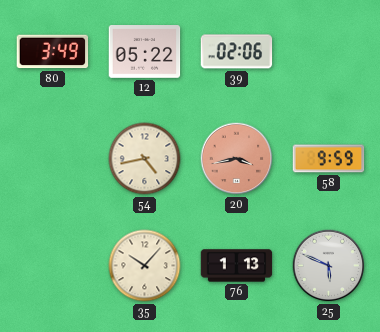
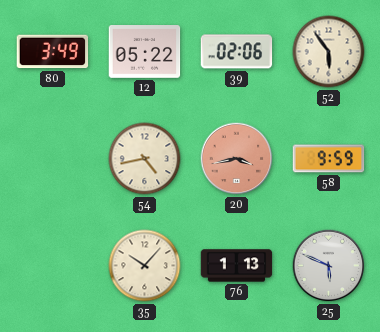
52: none -> 5:54
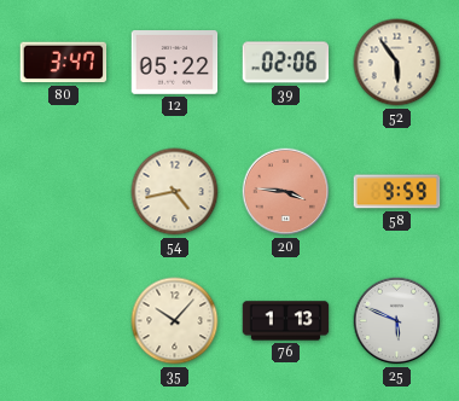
80: 3:49 -> 3:47
20: 3:43 -> 3:46
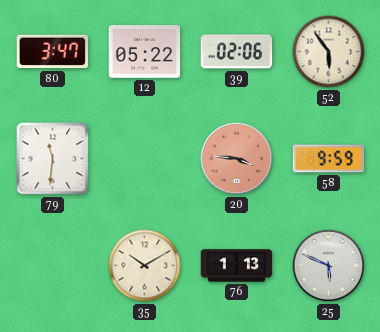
79: none -> 11:31
54: 4:43 -> none
35: 10:07 -> 10:10
